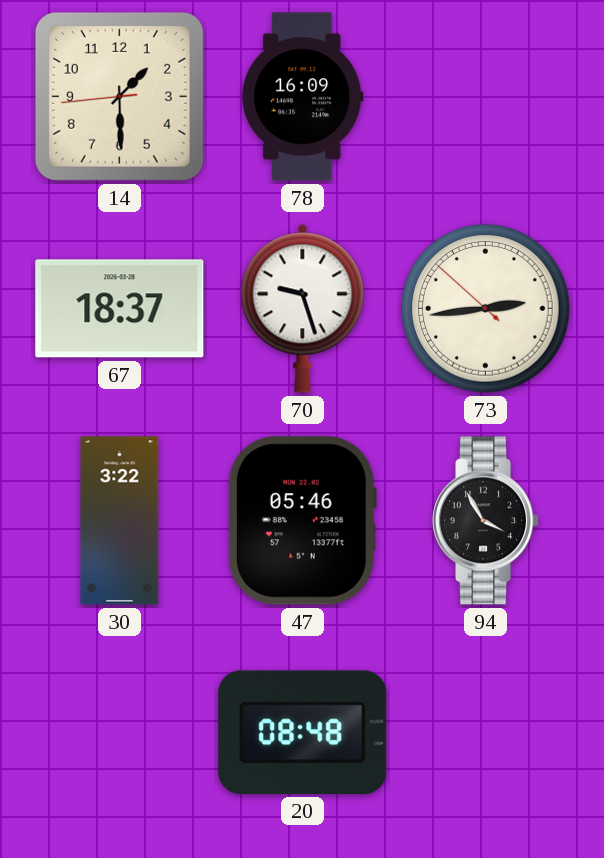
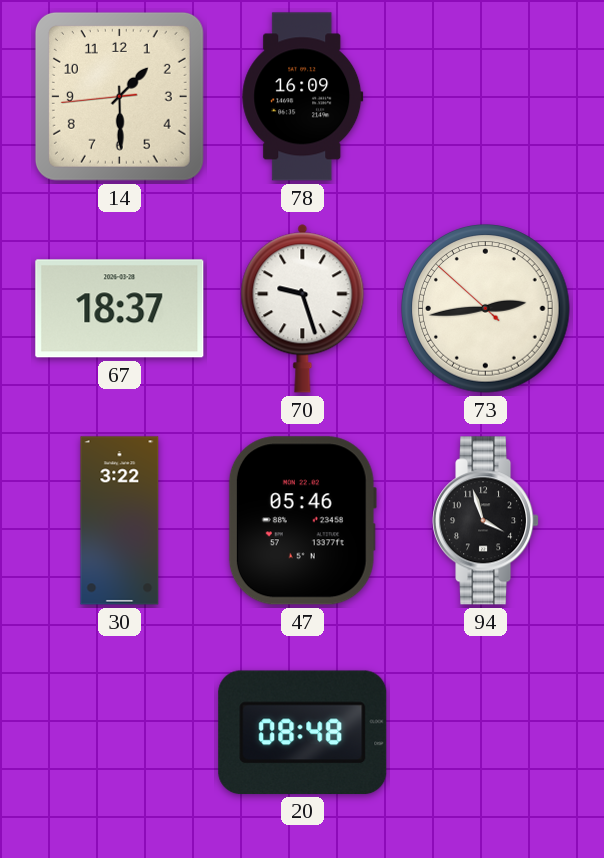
94: 3:55 -> 3:57
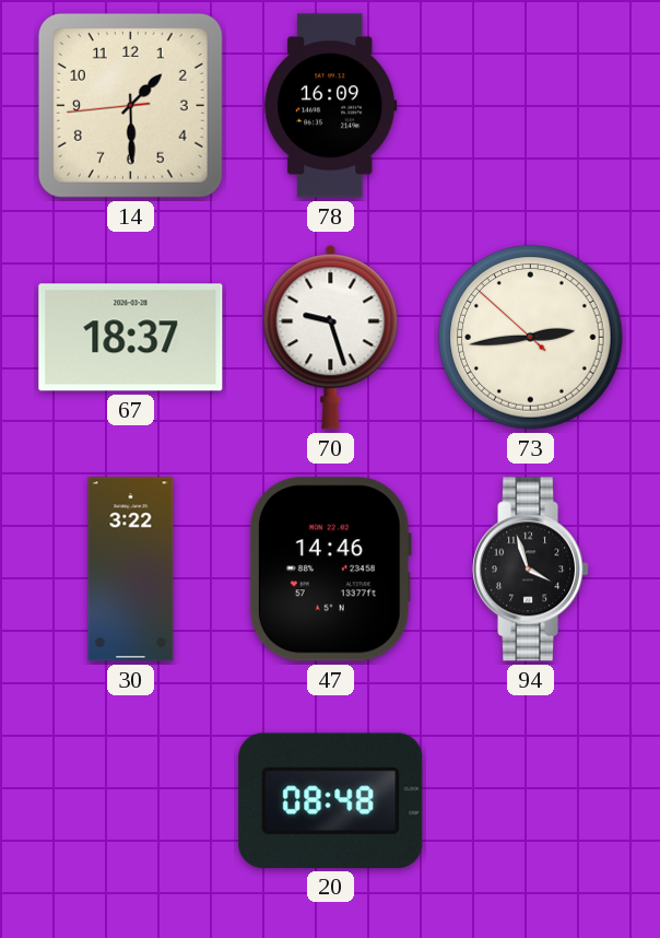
47: 05:46 -> 14:46
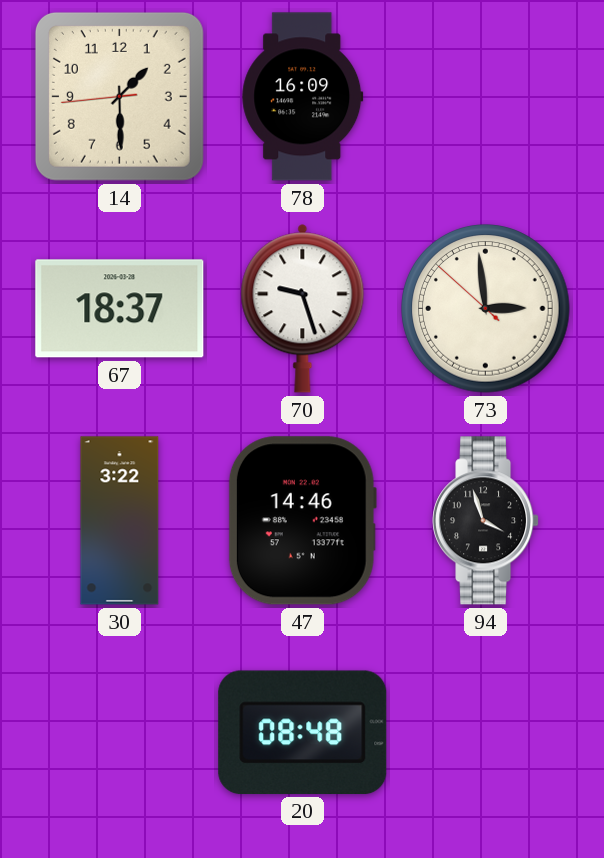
73: 2:43 -> 2:58
